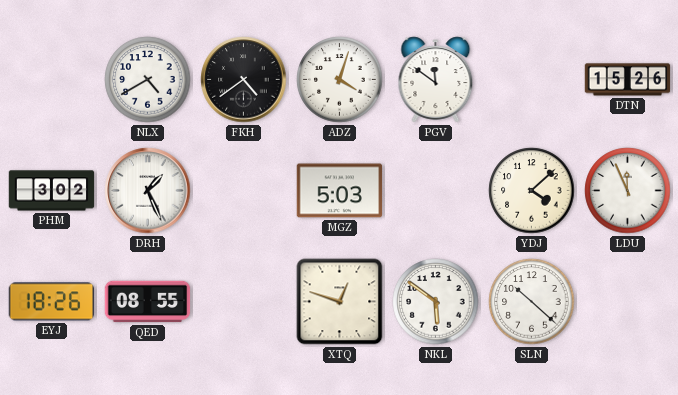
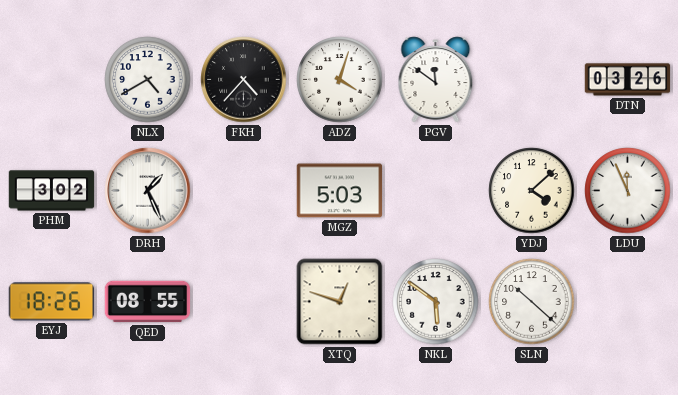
FKH: 4:39 -> 4:37
DTN: 15:26 -> 03:26
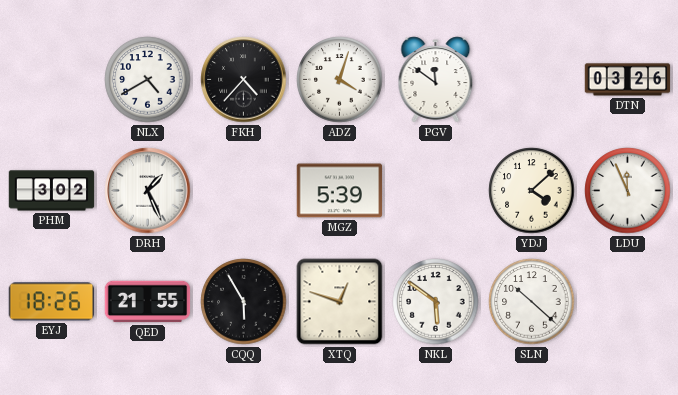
MGZ: 5:03 -> 5:39
QED: 08:55 -> 21:55
CQQ: none -> 5:55
